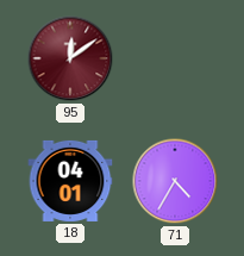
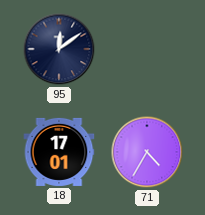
95 dial: burgundy -> navy
18: 04:01 -> 17:01
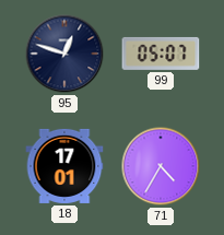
95: 12:09 -> 12:48
99: none -> 05:07
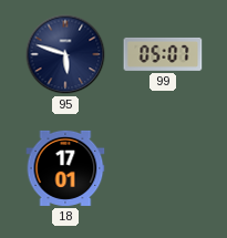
95: 12:48 -> 5:48
71: 4:35 -> none
